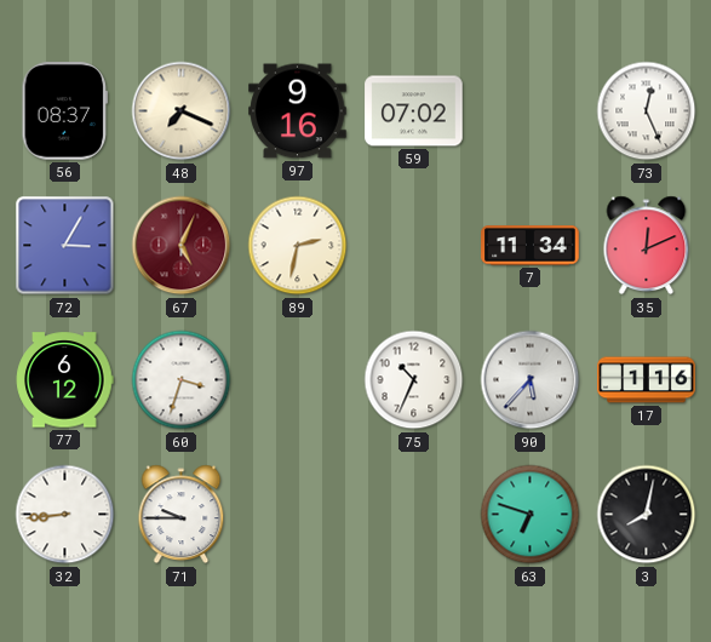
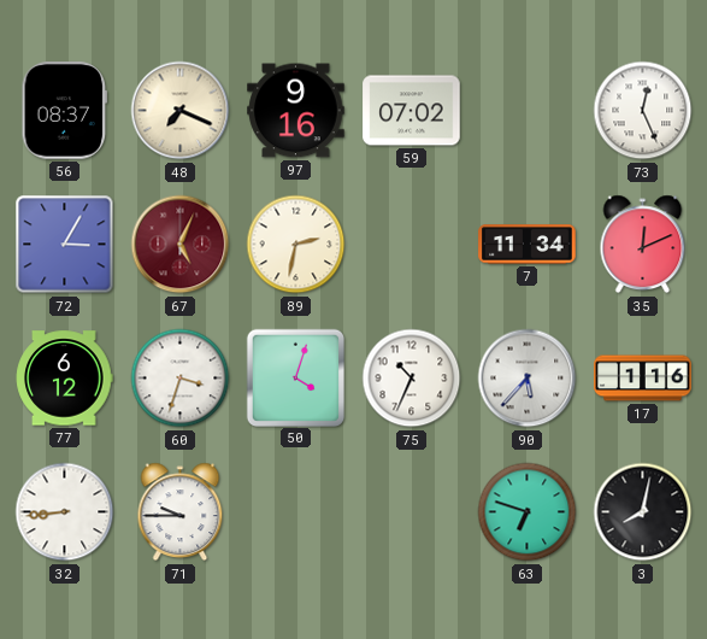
50: none -> 4:03
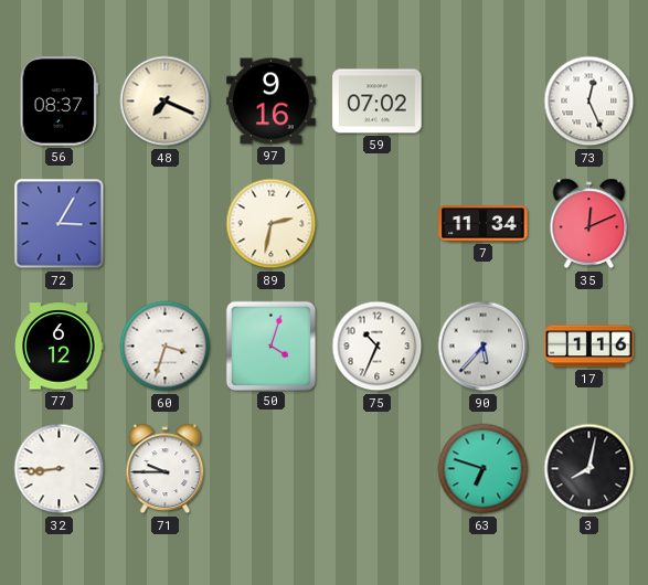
67: 5:04 -> none
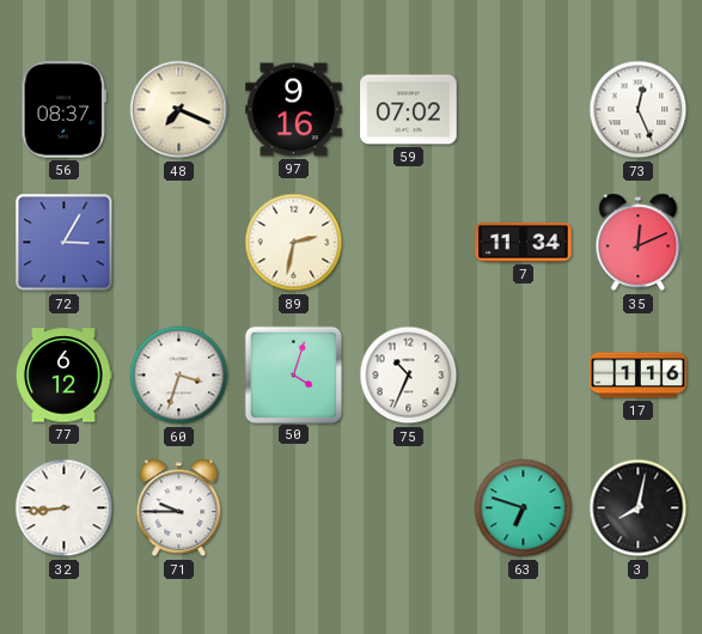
90: 5:37 -> none
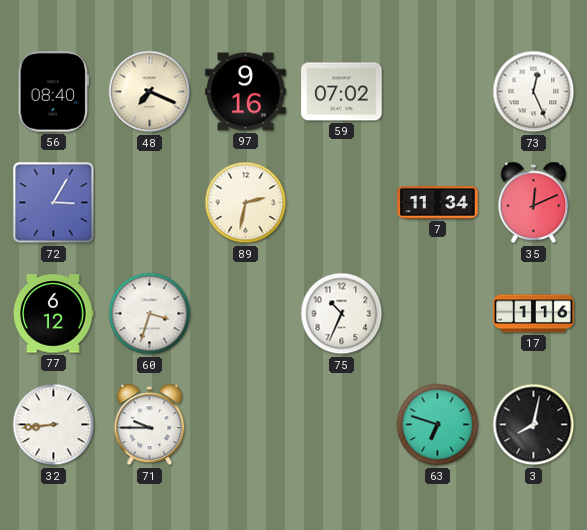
56: 08:37 -> 08:40
50: 4:03 -> none
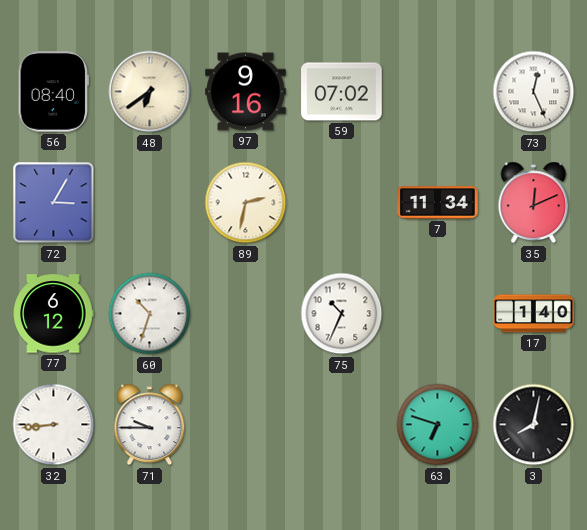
48: 7:19 -> 6:39
60: 3:33 -> 10:33
17: 1:16 -> 1:40
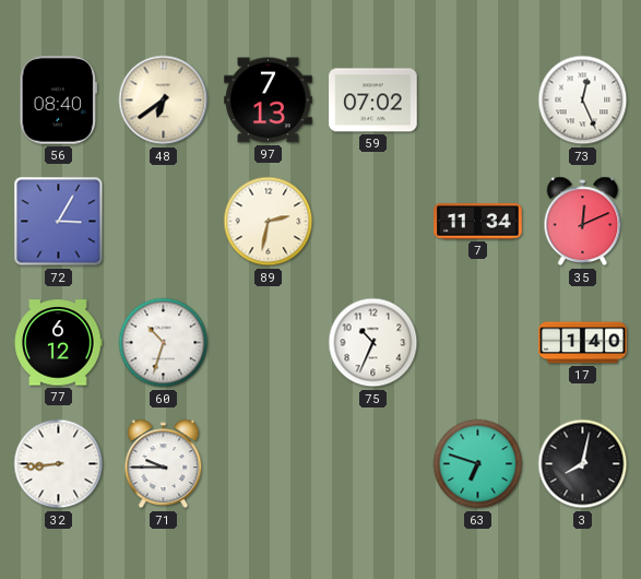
97: 9:16 -> 7:13
